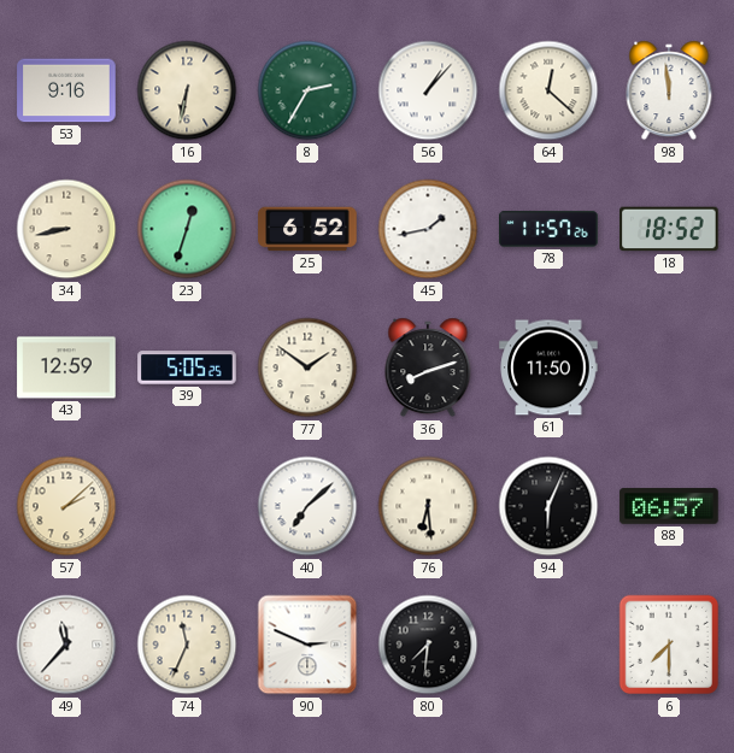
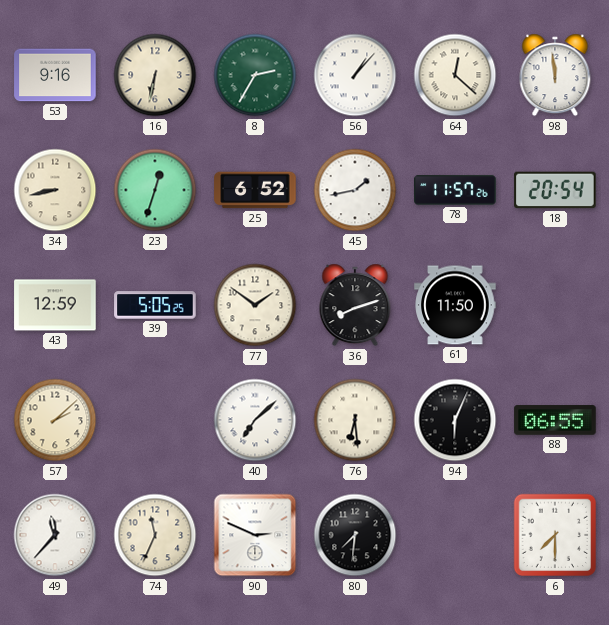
18: 18:52 -> 20:54
88: 06:57 -> 06:55
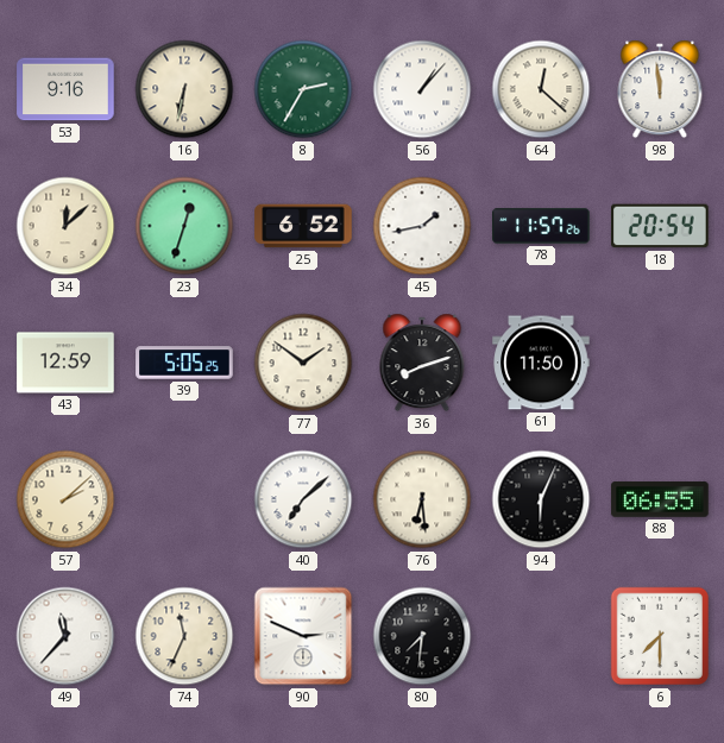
34: 8:43 -> 12:08
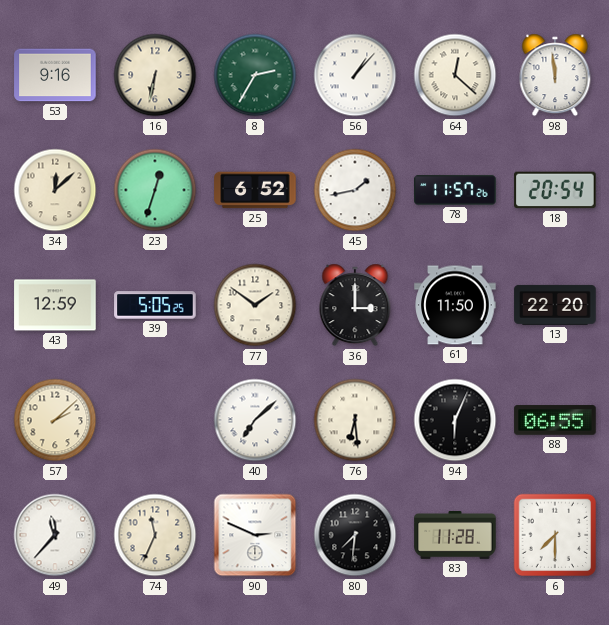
36: 8:12 -> 3:00
13: none -> 22:20
83: none -> 11:28
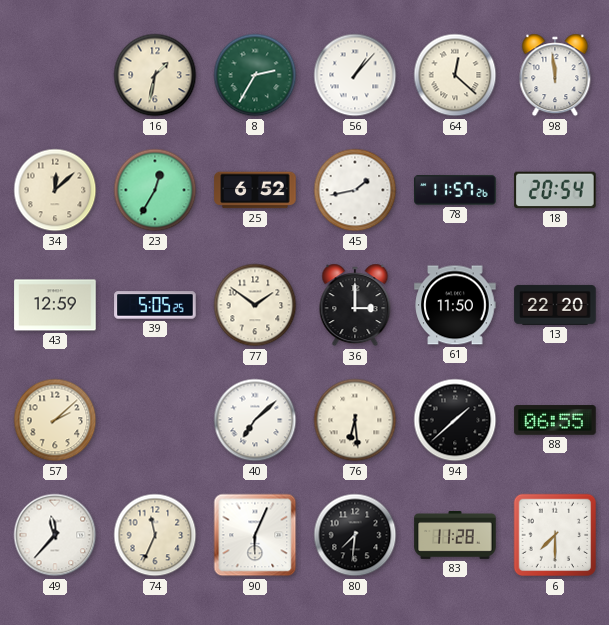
53: 9:16 -> none
16: 6:32 -> 1:32
23: 12:33 -> 12:35
94: 6:04 -> 1:38
90: 2:49 -> 6:04
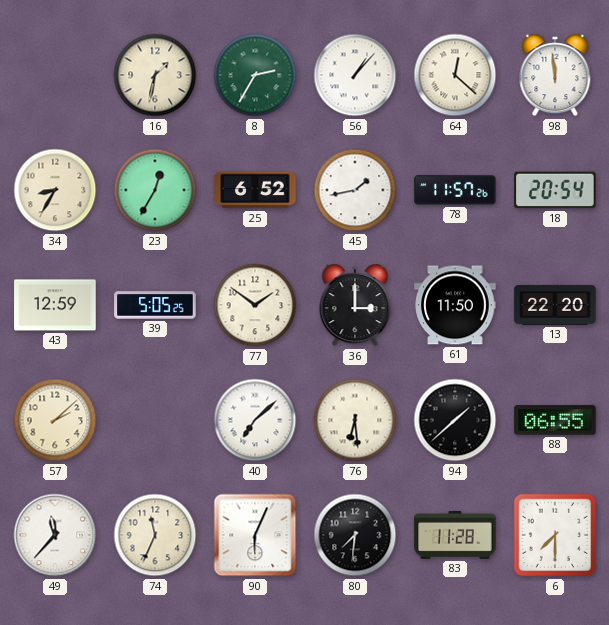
34: 12:08 -> 8:35
